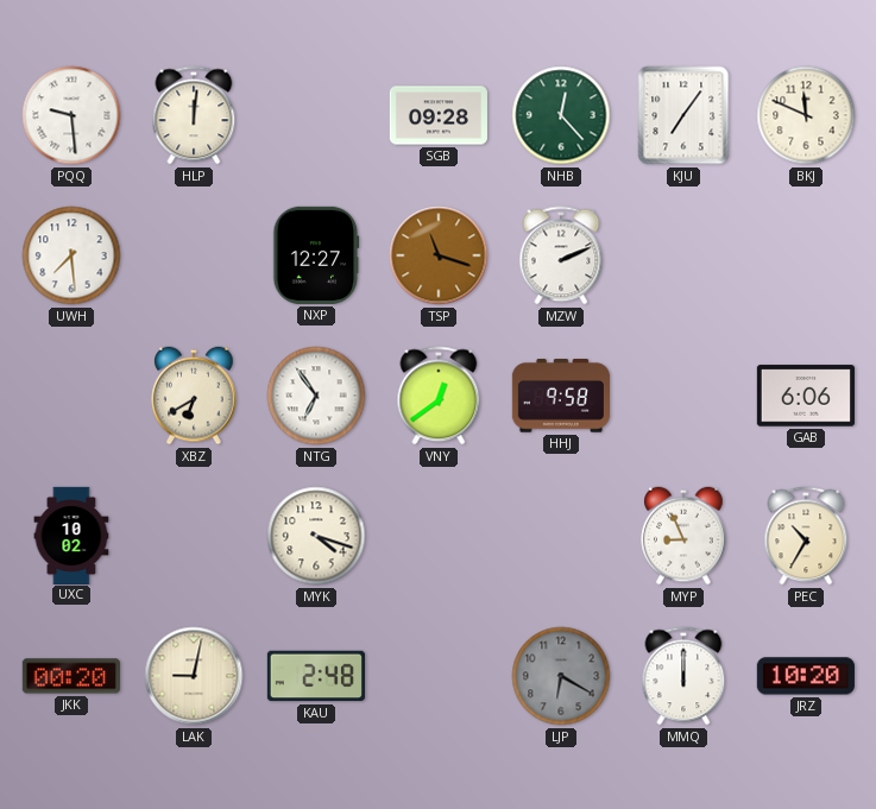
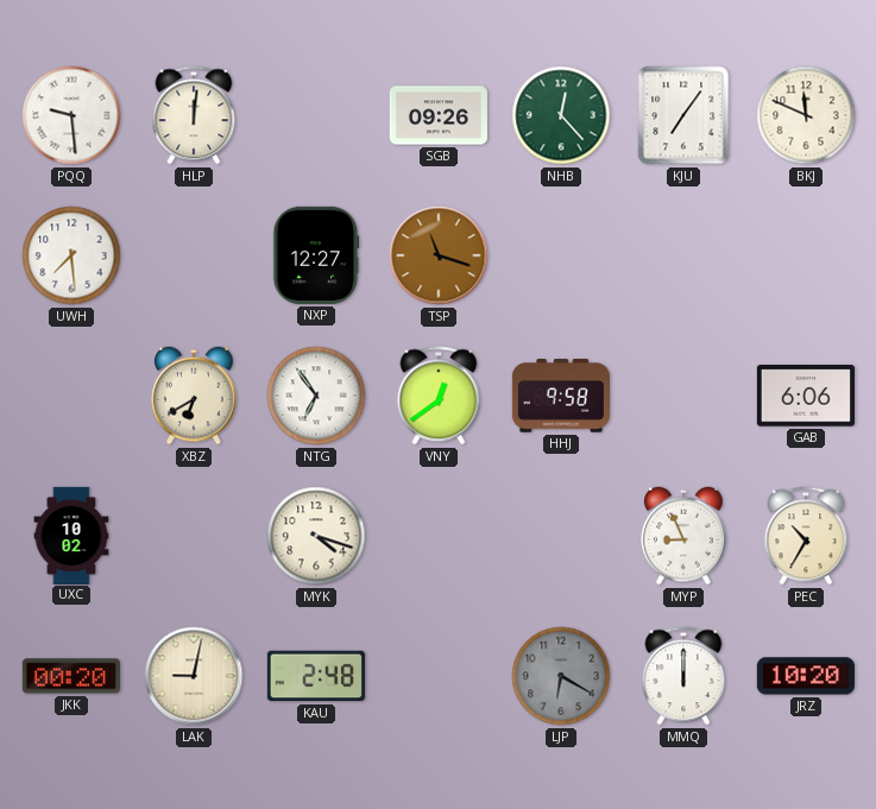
SGB: 09:28 -> 09:26
MZW: 2:11 -> none
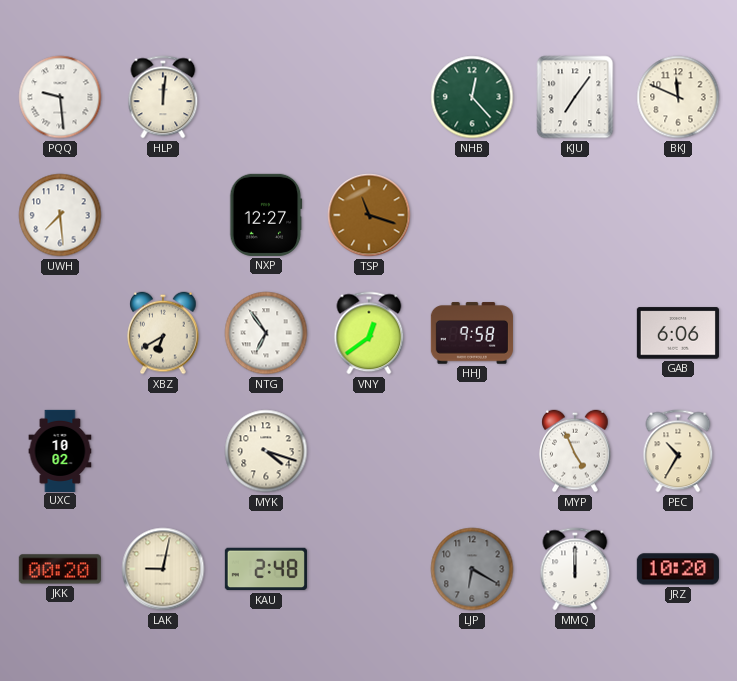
SGB: 09:26 -> none
MYP: 8:56 -> 4:56
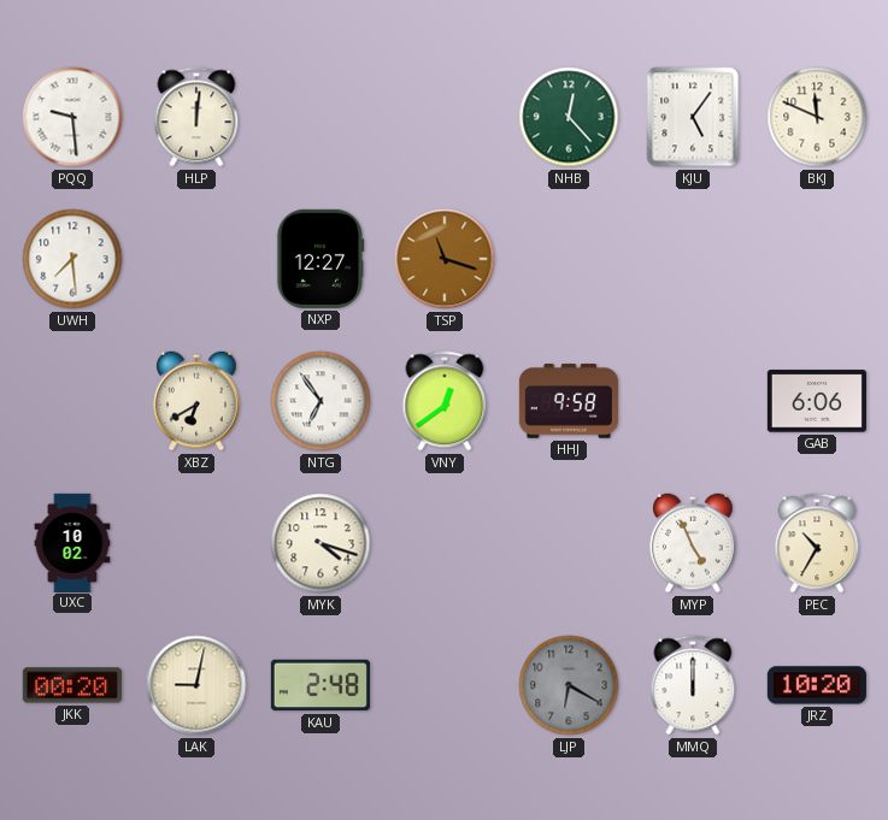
KJU: 7:06 -> 5:06
